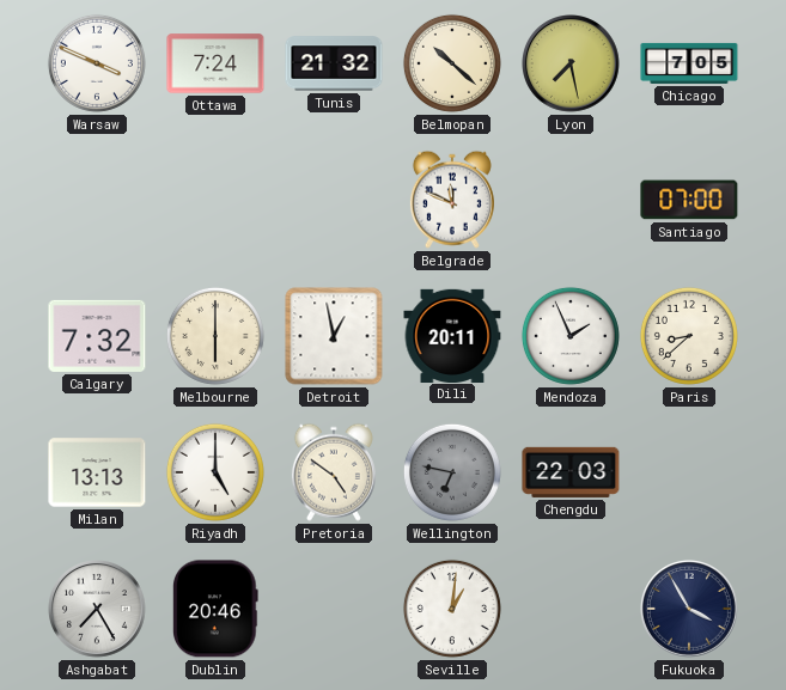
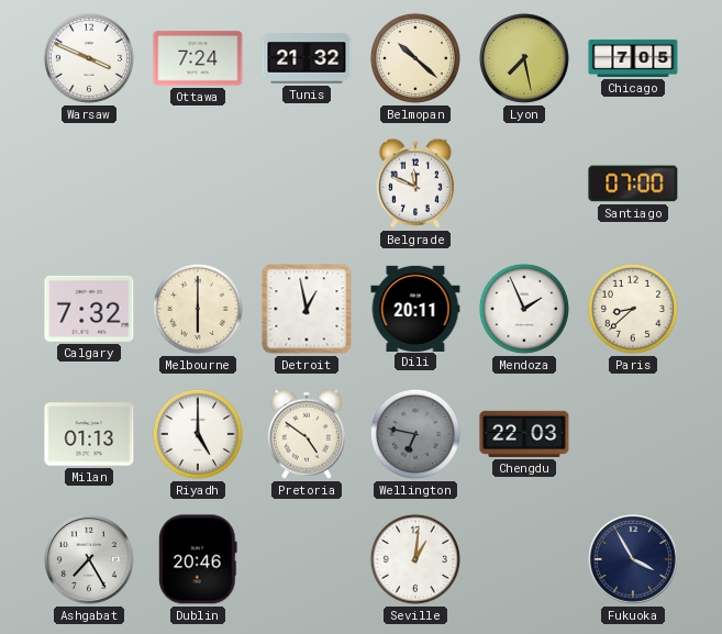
Milan: 13:13 -> 01:13
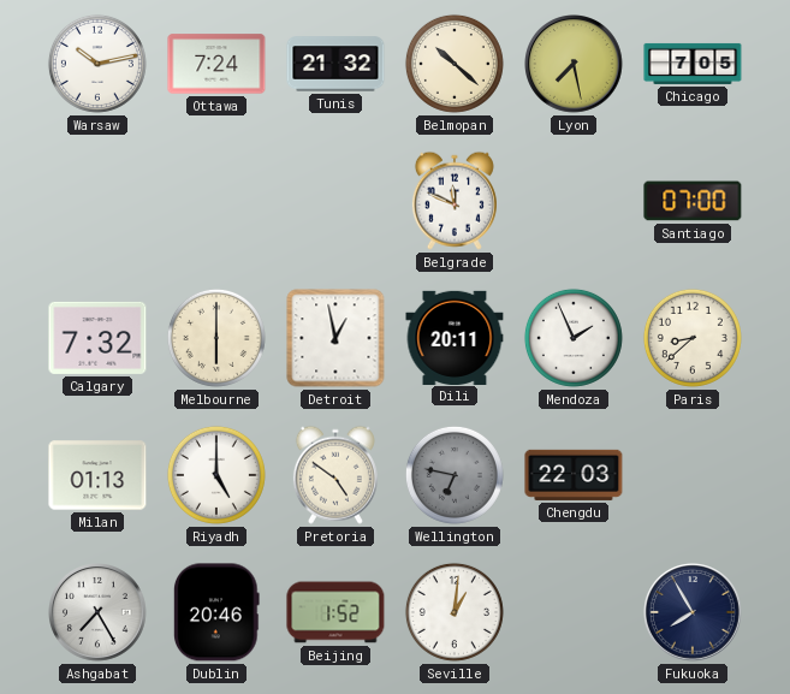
Warsaw: 3:49 -> 10:13
Beijing: none -> 1:52
Fukuoka: 3:55 -> 7:55
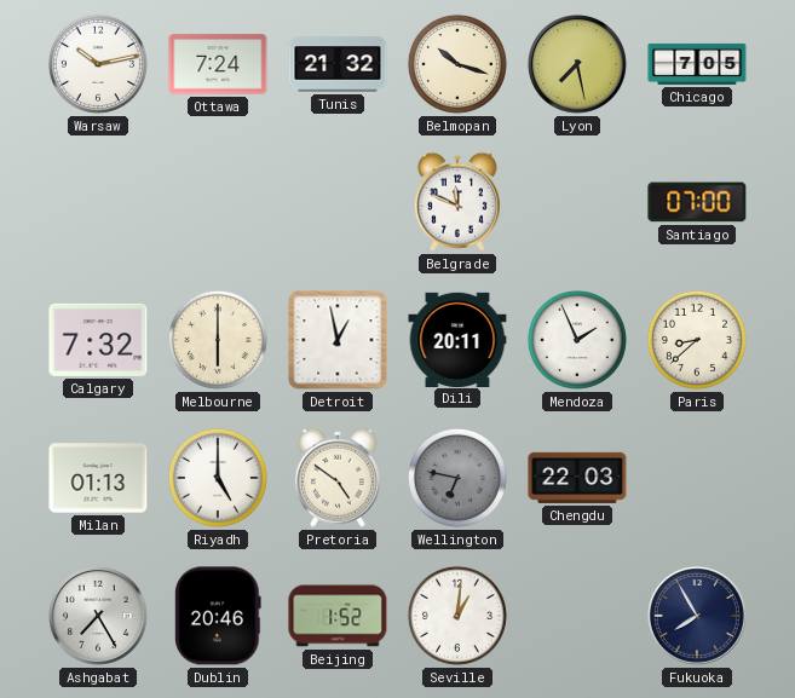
Belmopan: 10:22 -> 10:18
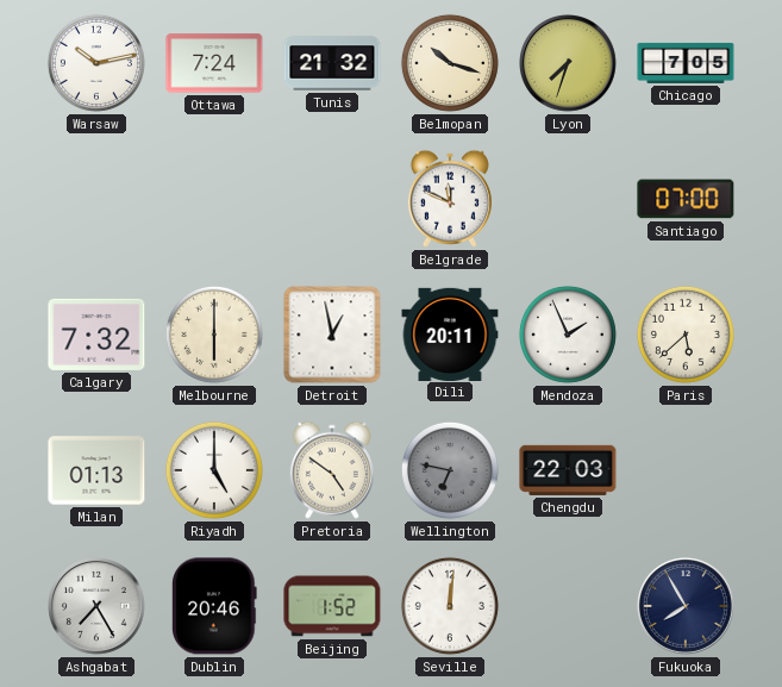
Lyon: 7:28 -> 7:33
Paris: 8:38 -> 5:38
Seville: 1:01 -> 12:01
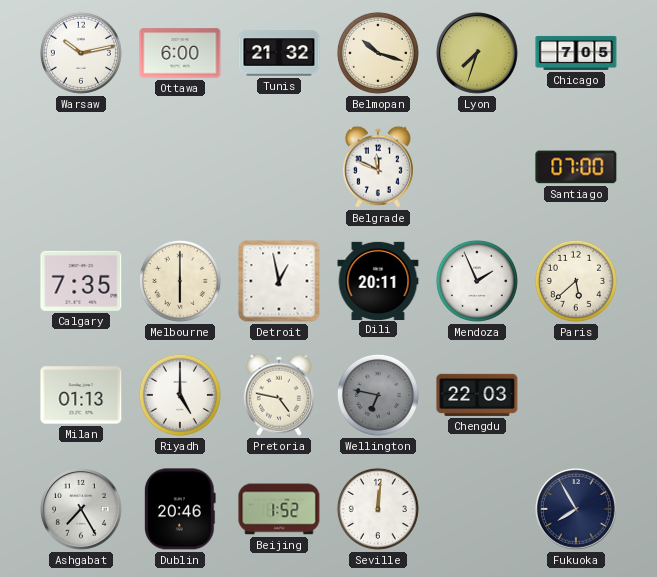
Ottawa: 7:24 -> 6:00
Calgary: 7:32 -> 7:35
Pretoria: 4:51 -> 4:47
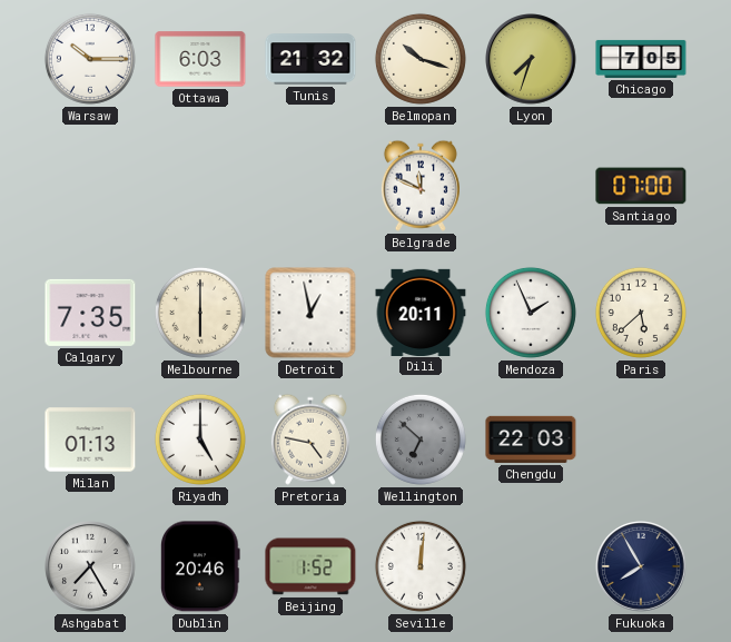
Warsaw: 10:13 -> 10:15
Ottawa: 6:00 -> 6:03
Wellington: 6:47 -> 6:52
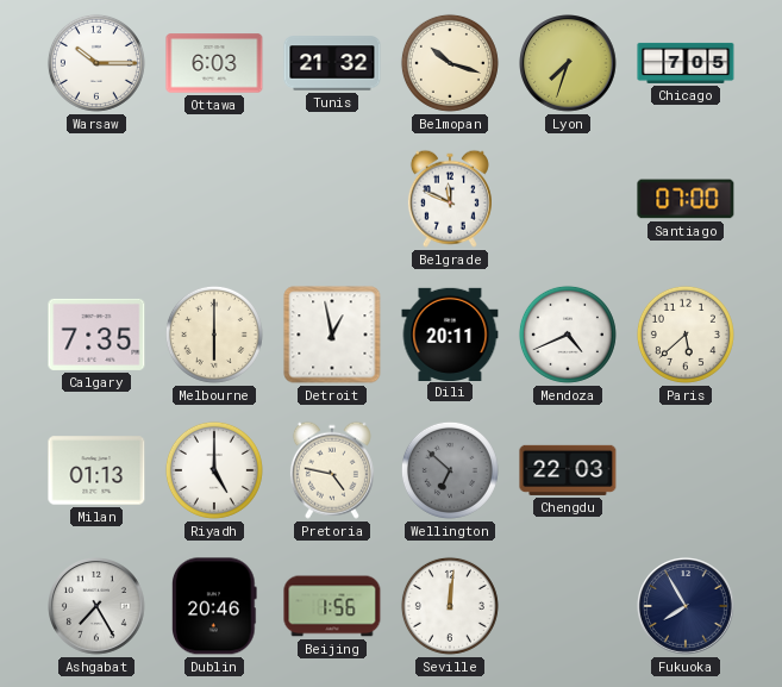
Mendoza: 1:56 -> 4:41
Beijing: 1:52 -> 1:56
